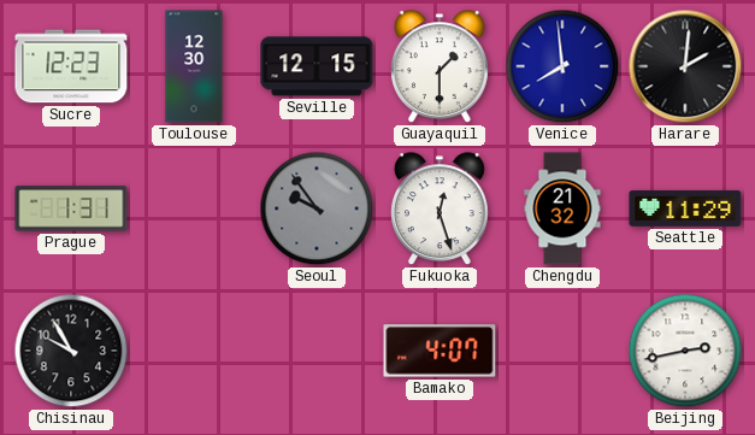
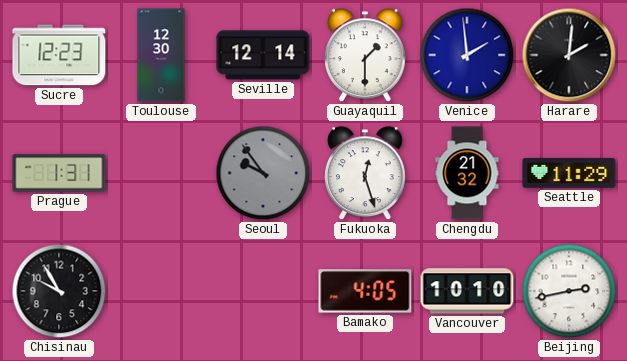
Seville: 12:15 -> 12:14
Venice: 7:59 -> 1:59
Bamako: 4:07 -> 4:05
Vancouver: none -> 10:10
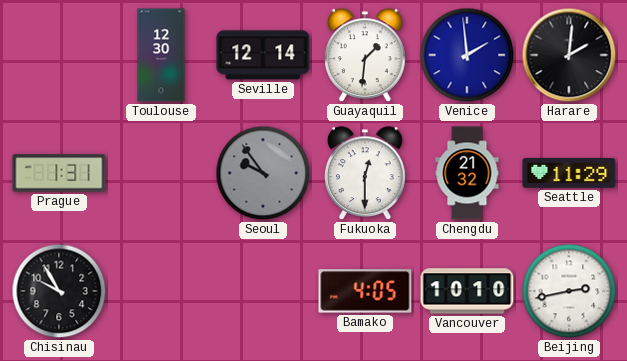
Sucre: 12:23 -> none
Guayaquil: 1:30 -> 1:31
Fukuoka: 12:27 -> 12:30
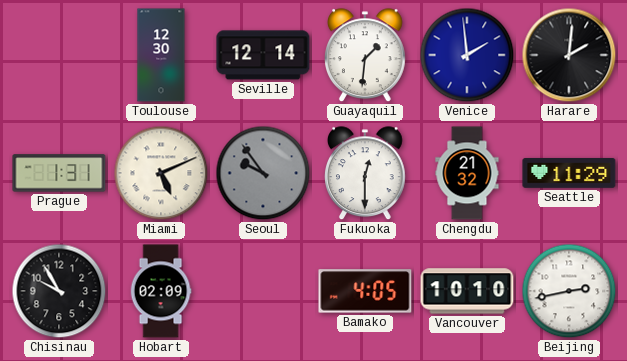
Miami: none -> 5:11
Hobart: none -> 02:09
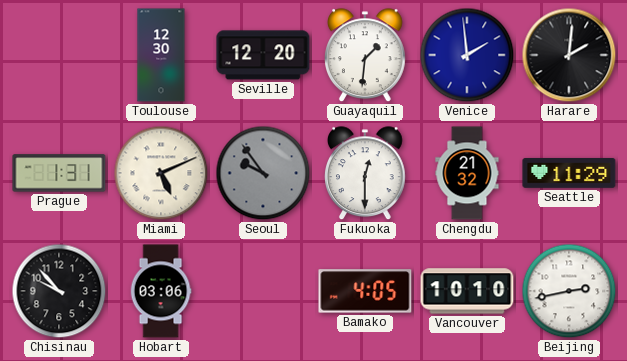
Seville: 12:14 -> 12:20
Chisinau: 9:55 -> 9:53
Hobart: 02:09 -> 03:06
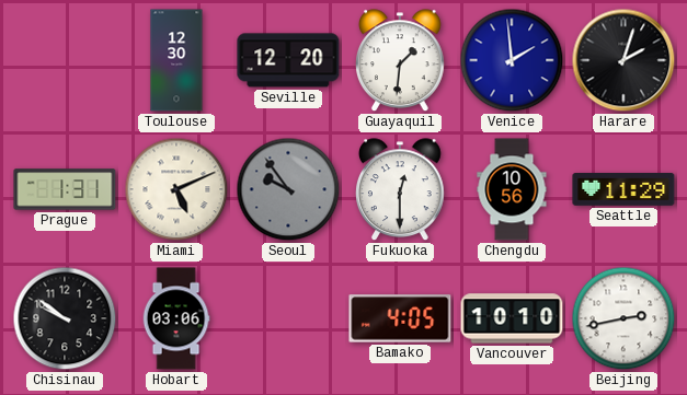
Harare: 2:01 -> 2:03
Chengdu: 21:32 -> 10:56
Chisinau: 9:53 -> 9:51
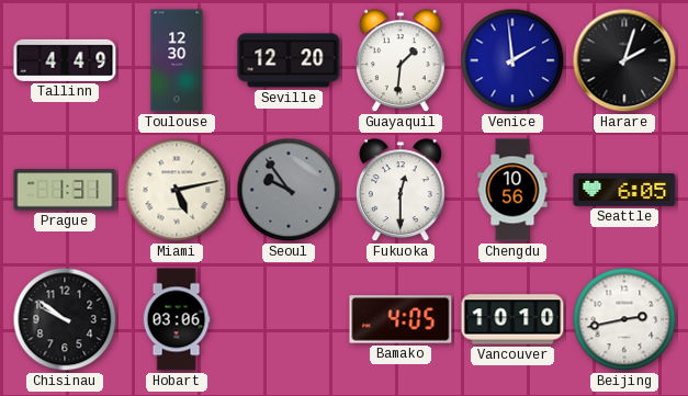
Tallinn: none -> 4:49
Miami: 5:11 -> 5:13
Seattle: 11:29 -> 6:05
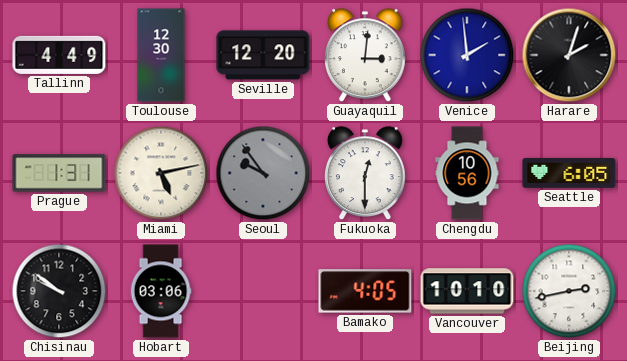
Guayaquil: 1:31 -> 3:01
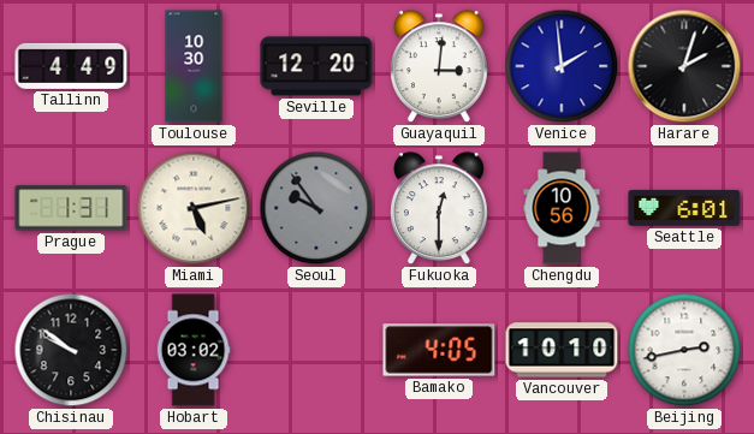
Toulouse: 12:30 -> 10:30
Seattle: 6:05 -> 6:01
Hobart: 03:06 -> 03:02
